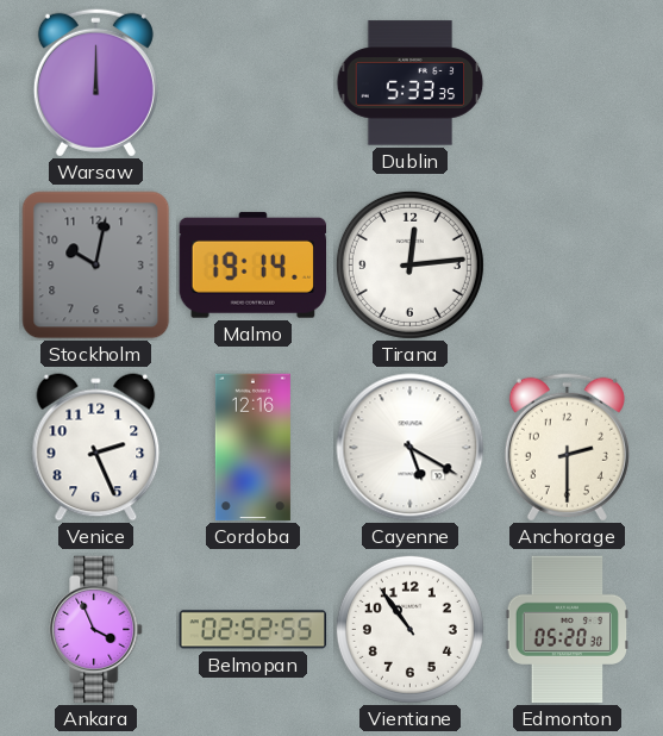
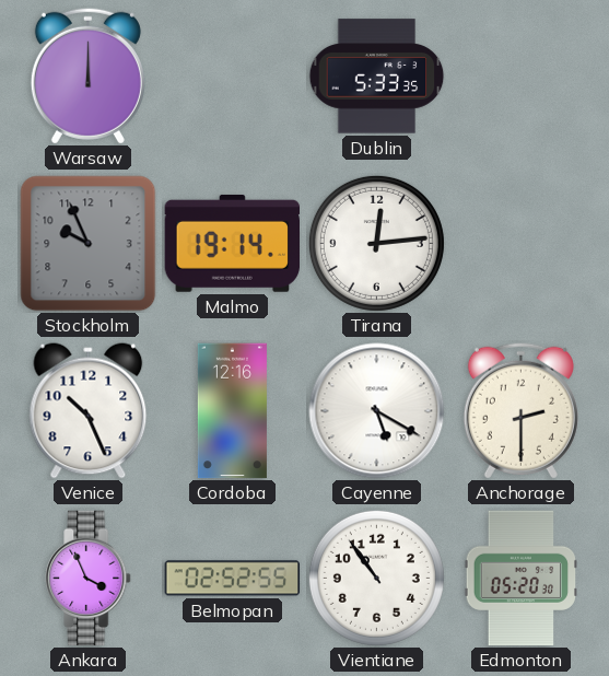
Stockholm: 10:02 -> 9:56
Venice: 2:26 -> 10:26
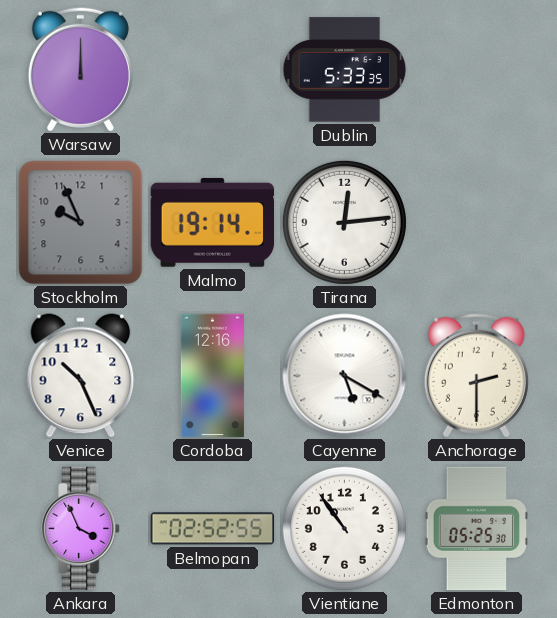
Edmonton: 05:20 -> 05:25
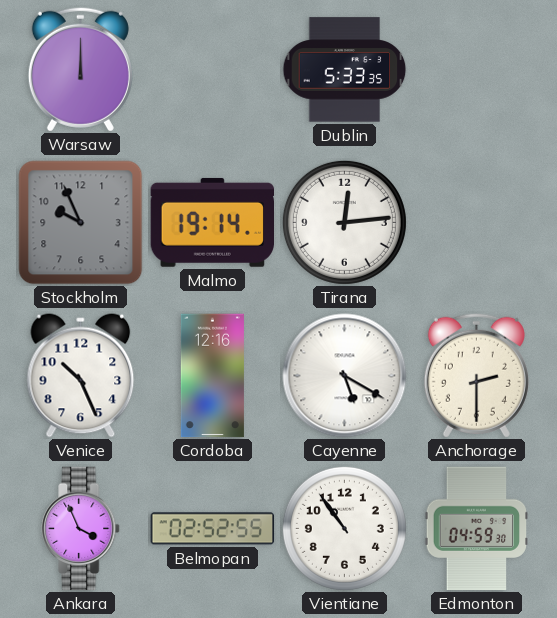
Edmonton: 05:25 -> 04:59
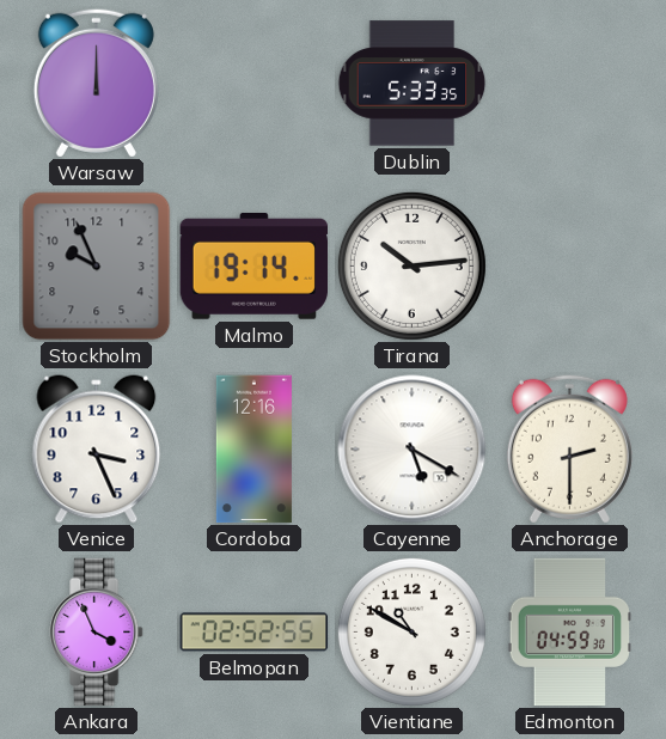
Tirana: 12:14 -> 10:14
Venice: 10:26 -> 3:26
Vientiane: 10:54 -> 10:50
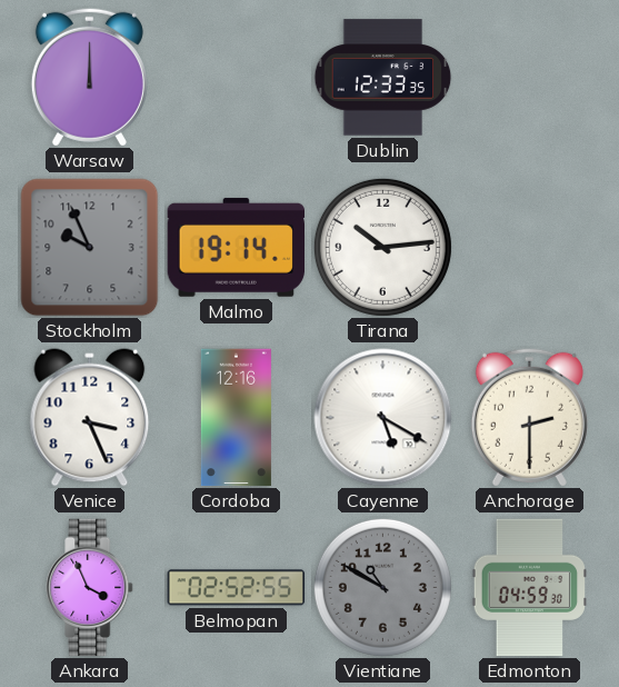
Dublin: 5:33 -> 12:33
Vientiane dial: white -> grey
